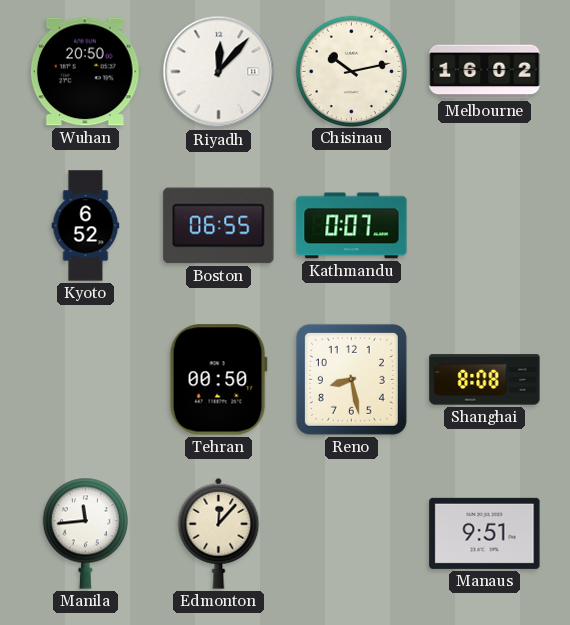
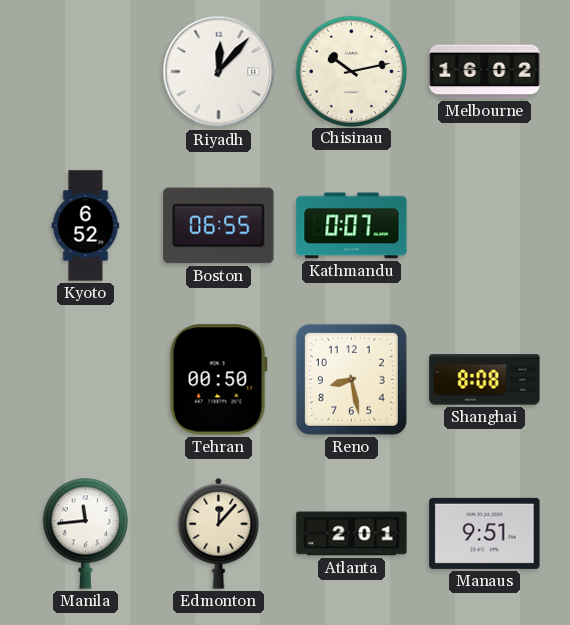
Wuhan: 20:50 -> none
Atlanta: none -> 2:01
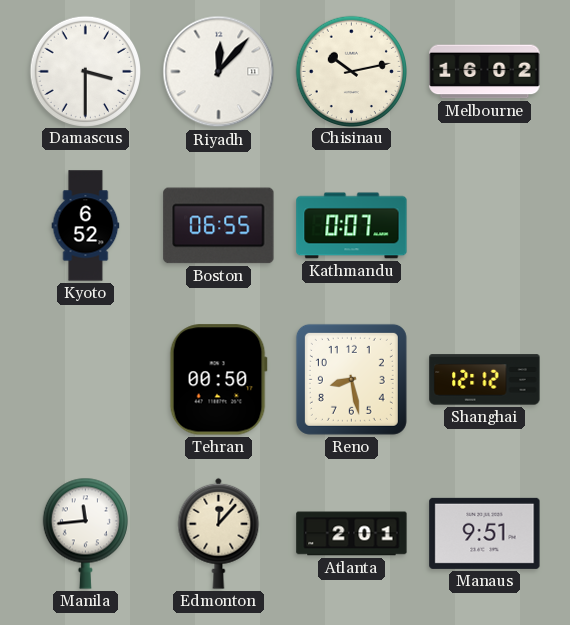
Damascus: none -> 3:30
Shanghai: 8:08 -> 12:12
